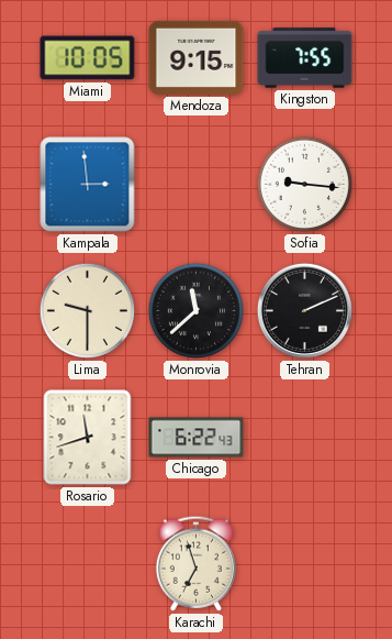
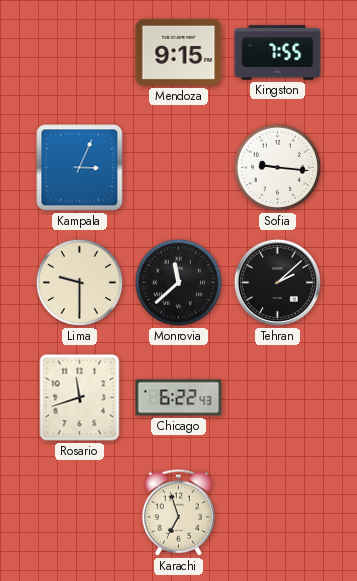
Miami: 10:05 -> none
Kampala: 2:59 -> 3:04
Tehran: 2:11 -> 2:08
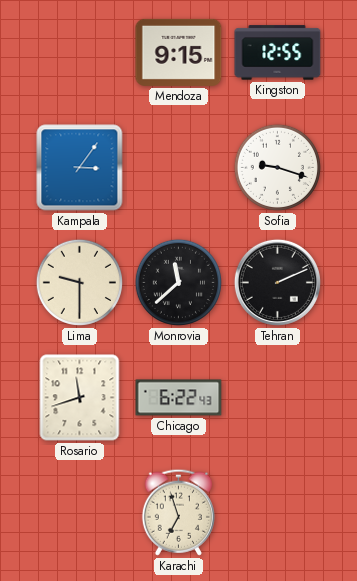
Kingston: 7:55 -> 12:55
Kampala: 3:04 -> 3:06
Sofia: 9:16 -> 9:18
Tehran: 2:08 -> 2:11
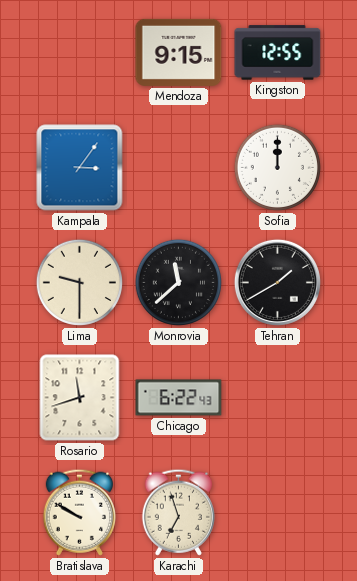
Sofia: 9:18 -> 12:00
Tehran: 2:11 -> 1:40
Bratislava: none -> 9:50
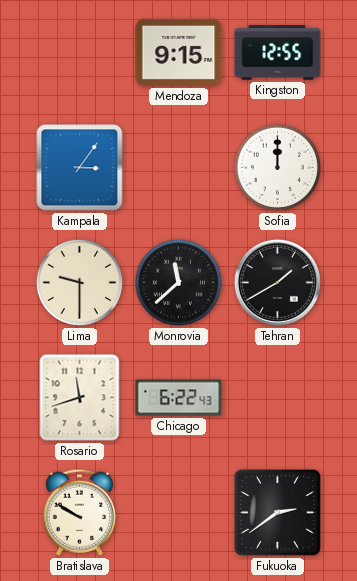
Karachi: 6:57 -> none
Fukuoka: none -> 2:39
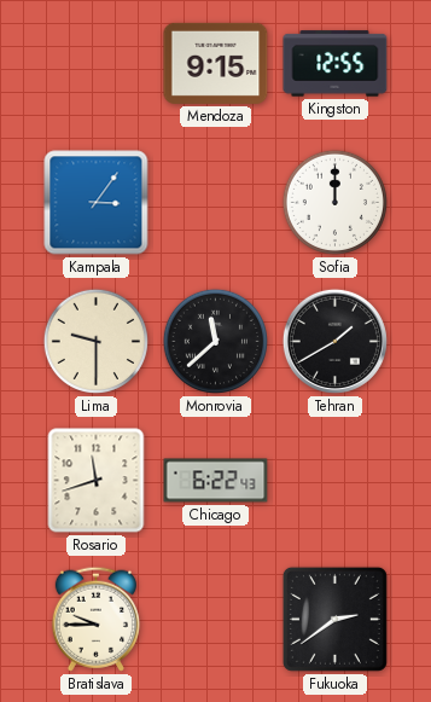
Bratislava: 9:50 -> 9:45
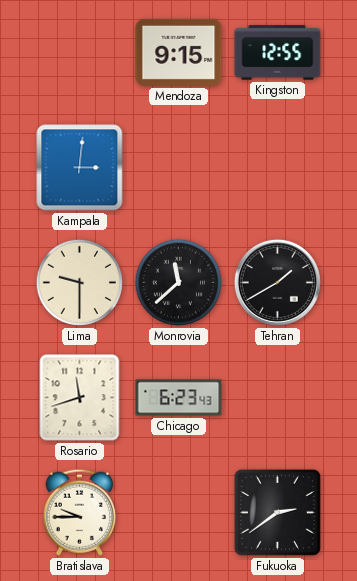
Kampala: 3:06 -> 3:01
Sofia: 12:00 -> none
Chicago: 6:22 -> 6:23
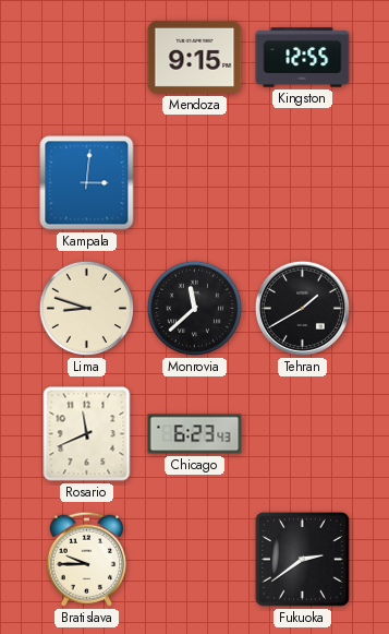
Lima: 9:30 -> 8:48
Rosario: 11:42 -> 11:41
